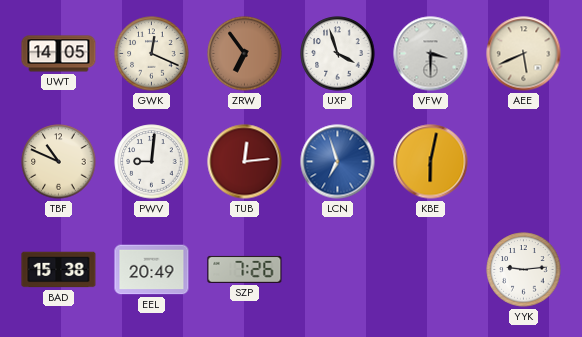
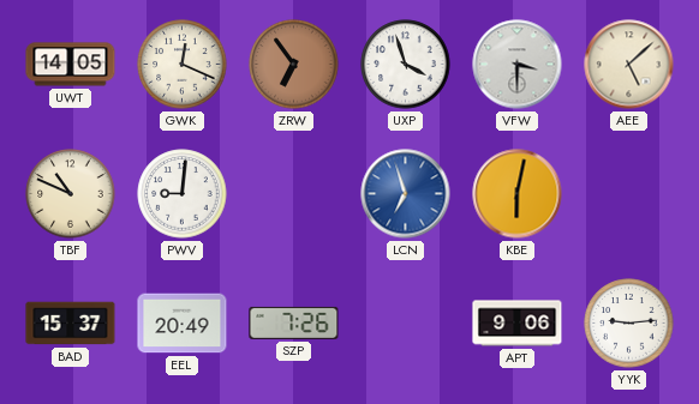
AEE: 5:41 -> 5:08
TUB: 12:14 -> none
BAD: 15:38 -> 15:37
APT: none -> 9:06
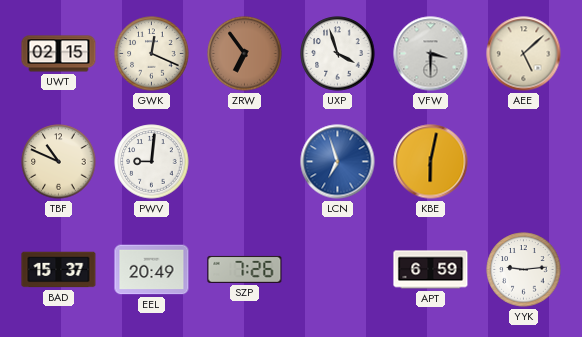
UWT: 14:05 -> 02:15
APT: 9:06 -> 6:59
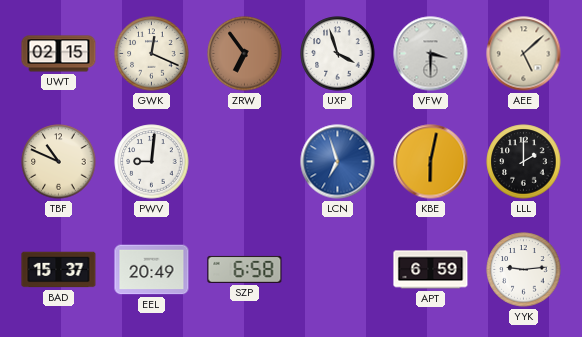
LLL: none -> 2:00
SZP: 7:26 -> 6:58
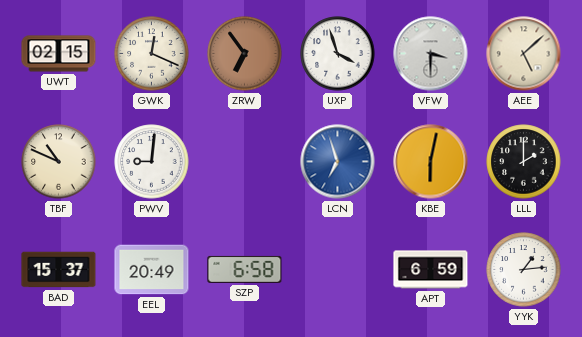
YYK: 9:14 -> 1:14
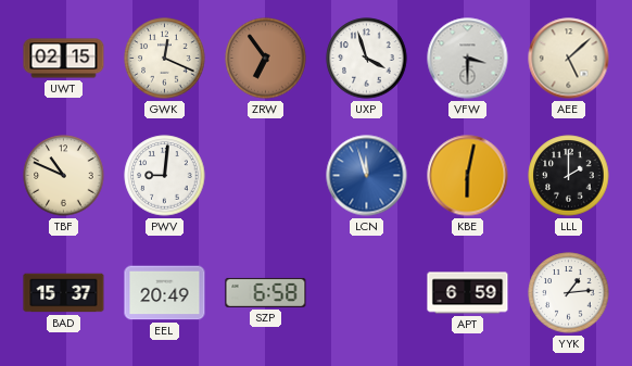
LCN: 6:57 -> 11:57
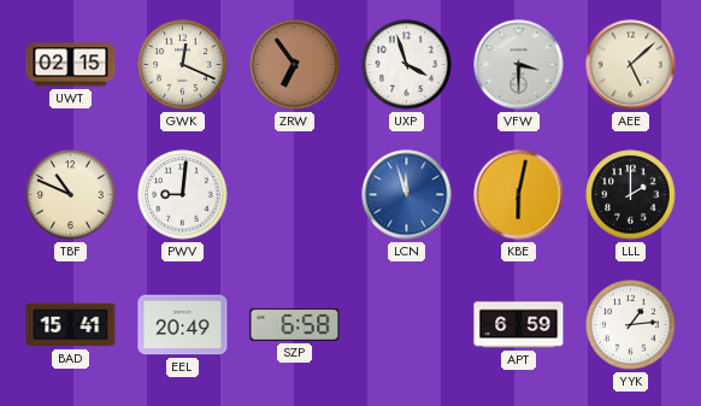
BAD: 15:37 -> 15:41
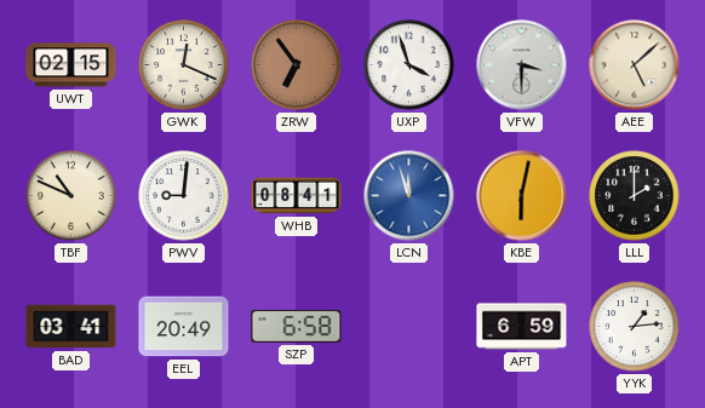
WHB: none -> 08:41
BAD: 15:41 -> 03:41
